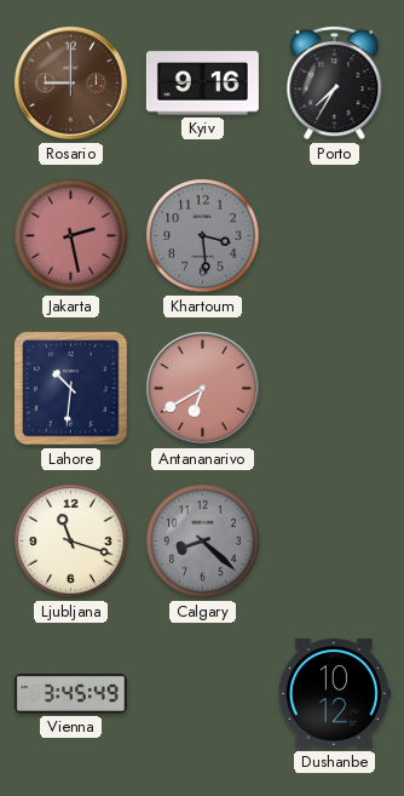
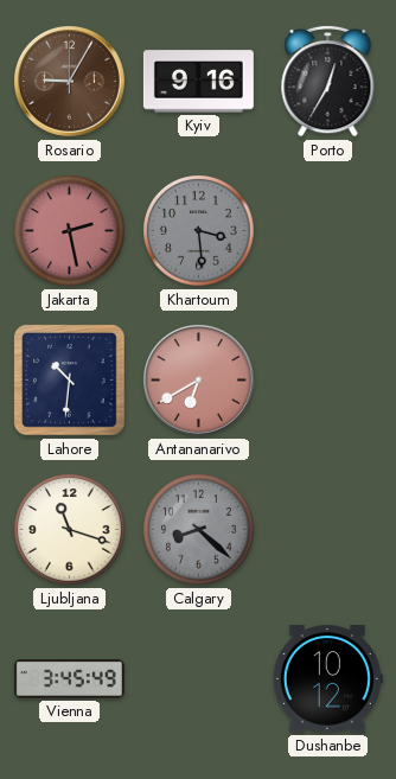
Rosario: 9:00 -> 9:05
Porto: 7:35 -> 12:35
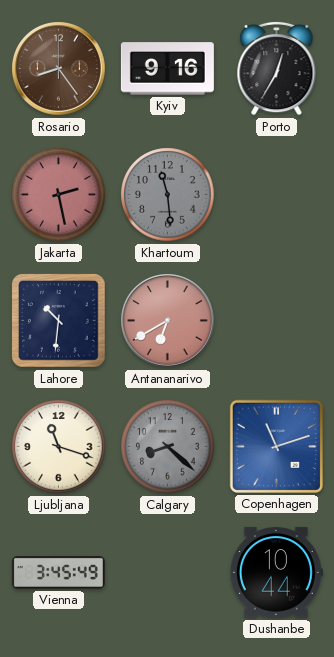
Rosario: 9:05 -> 8:24
Khartoum: 3:29 -> 11:29
Copenhagen: none -> 11:12
Dushanbe: 10:12 -> 10:44
